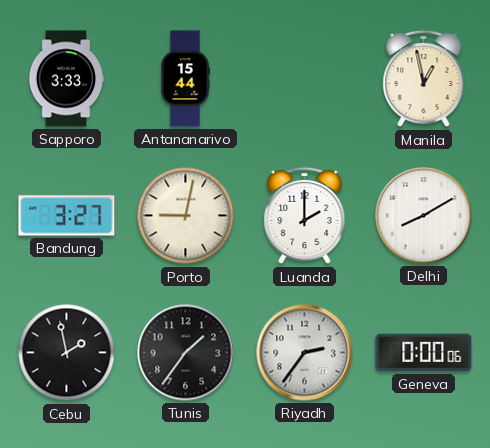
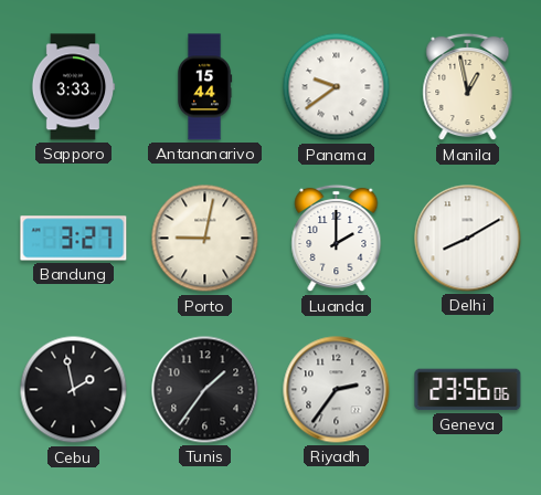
Panama: none -> 9:39
Geneva: 0:00 -> 23:56
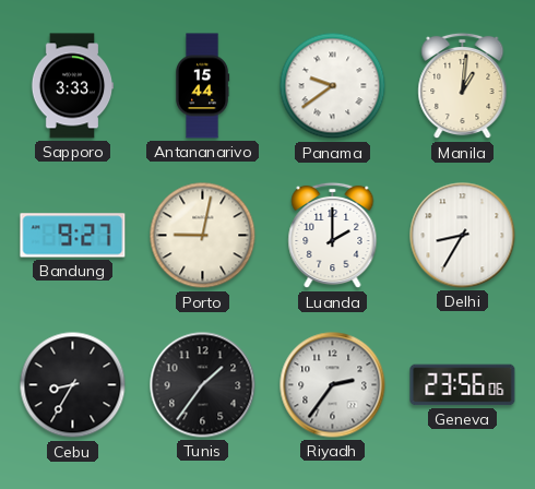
Manila: 12:58 -> 1:01
Bandung: 3:27 -> 9:27
Delhi: 8:10 -> 8:35
Cebu: 1:58 -> 8:35
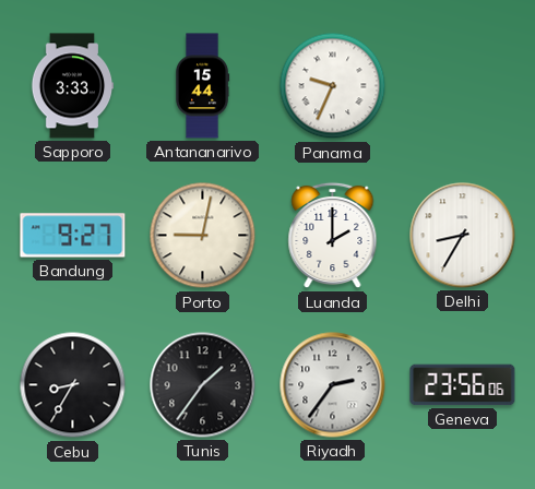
Panama: 9:39 -> 9:34
Manila: 1:01 -> none
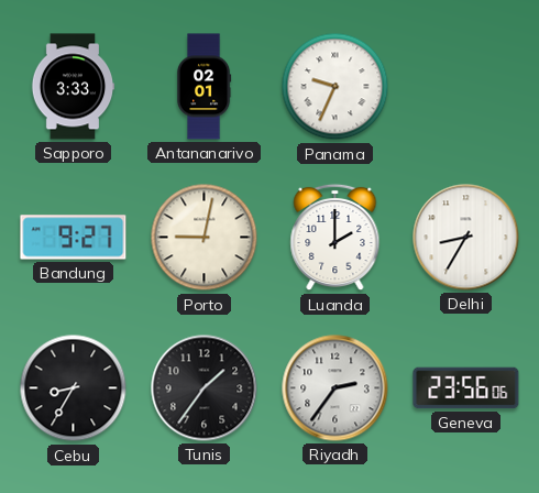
Antananarivo: 15:44 -> 02:01
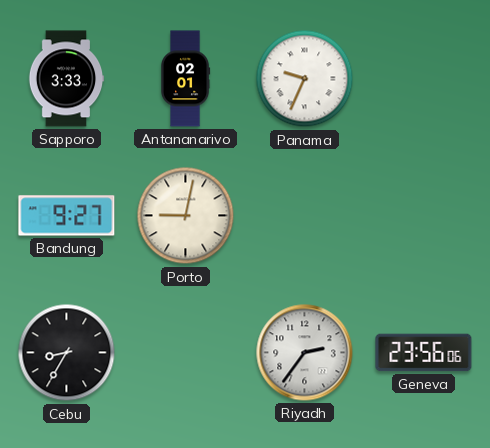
Luanda: 2:00 -> none
Delhi: 8:35 -> none
Tunis: 1:36 -> none
